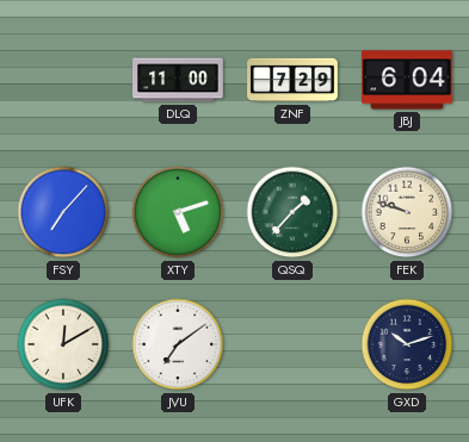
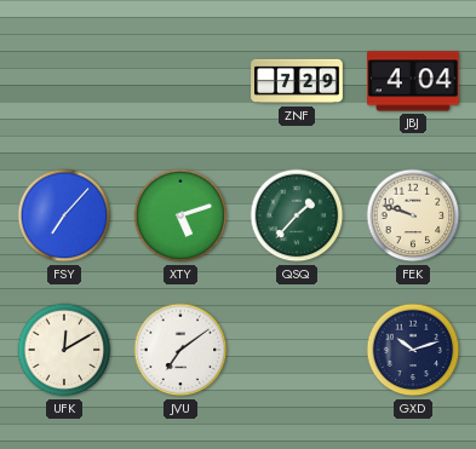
DLQ: 11:00 -> none
JBJ: 6:04 -> 4:04
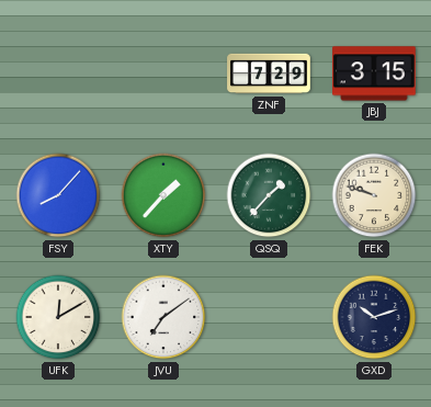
JBJ: 4:04 -> 3:15
FSY: 7:07 -> 8:07
XTY: 5:12 -> 1:37
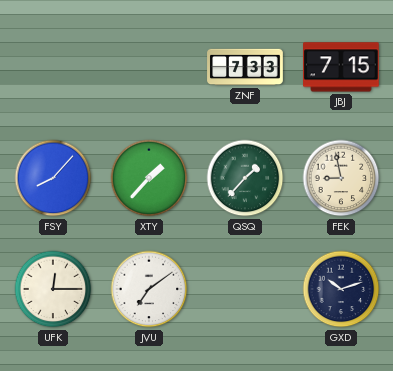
ZNF: 7:29 -> 7:33
JBJ: 3:15 -> 7:15
FEK: 9:48 -> 8:58
UFK: 12:10 -> 12:15
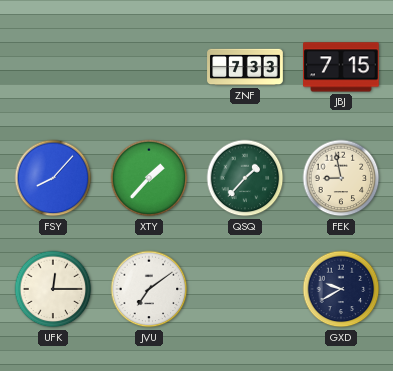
GXD: 10:12 -> 9:40
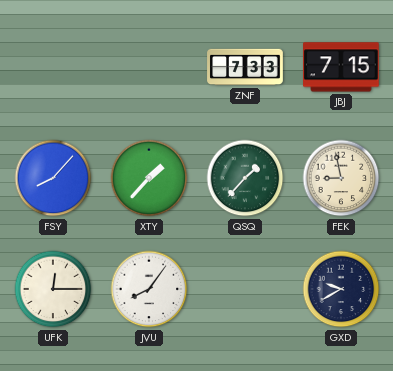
JVU: 7:09 -> 8:06
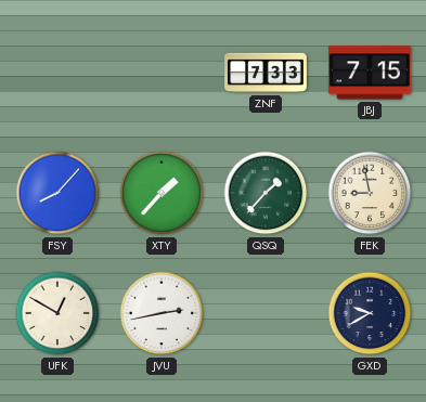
UFK: 12:15 -> 12:50
JVU: 8:06 -> 2:43
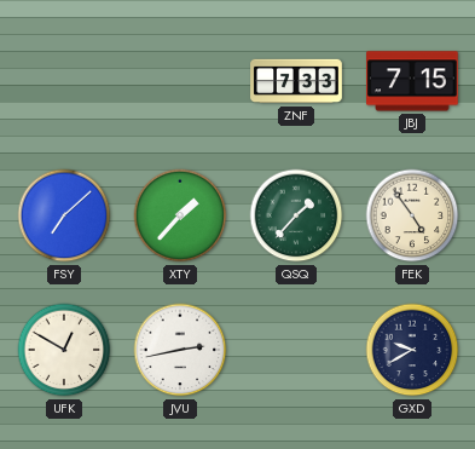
FSY: 8:07 -> 7:08
FEK: 8:58 -> 4:54
